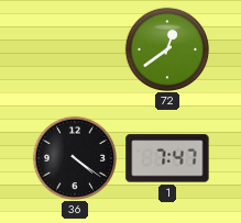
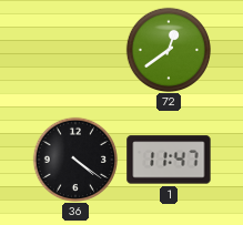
1: 7:47 -> 11:47
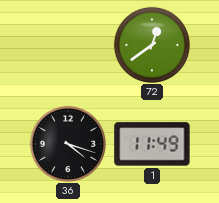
36: 4:21 -> 4:18
1: 11:47 -> 11:49
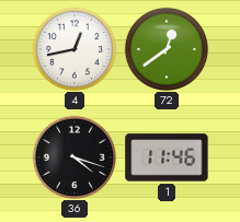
4: none -> 12:43
1: 11:49 -> 11:46
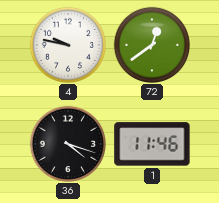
4: 12:43 -> 9:47
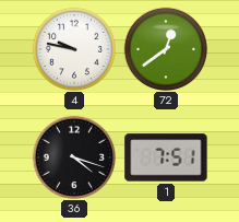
1: 11:46 -> 7:51
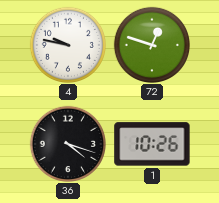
72: 12:39 -> 12:48
1: 7:51 -> 10:26
